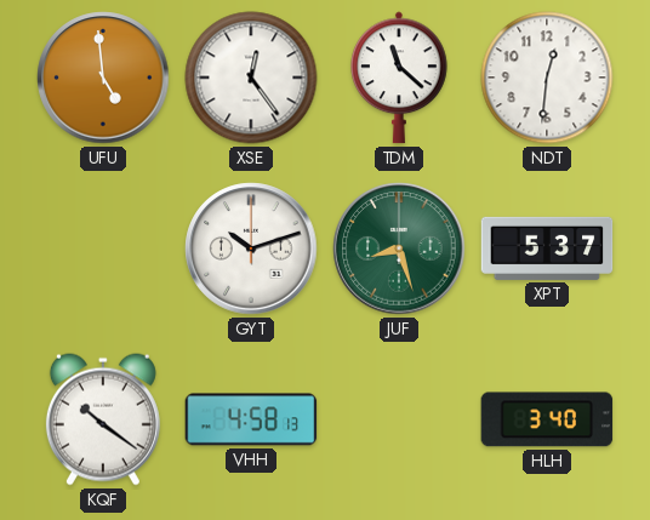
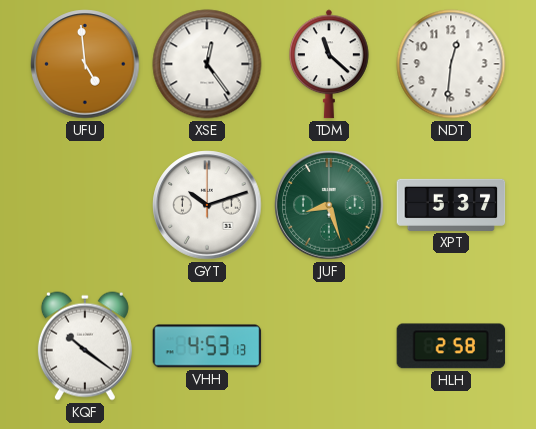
VHH: 4:58 -> 4:53
HLH: 3:40 -> 2:58
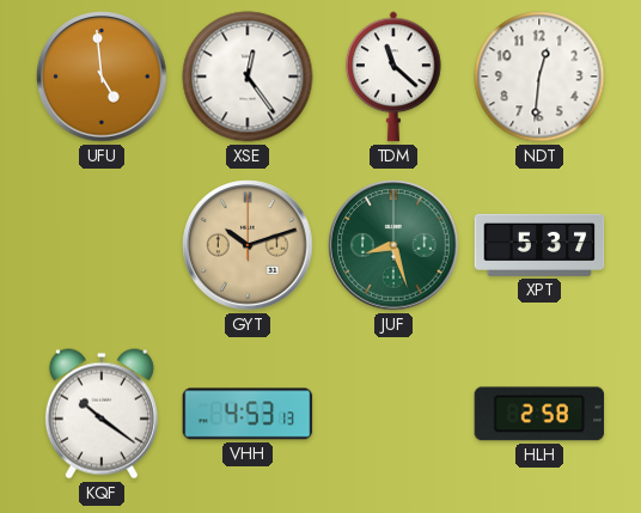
GYT dial: white -> champagne
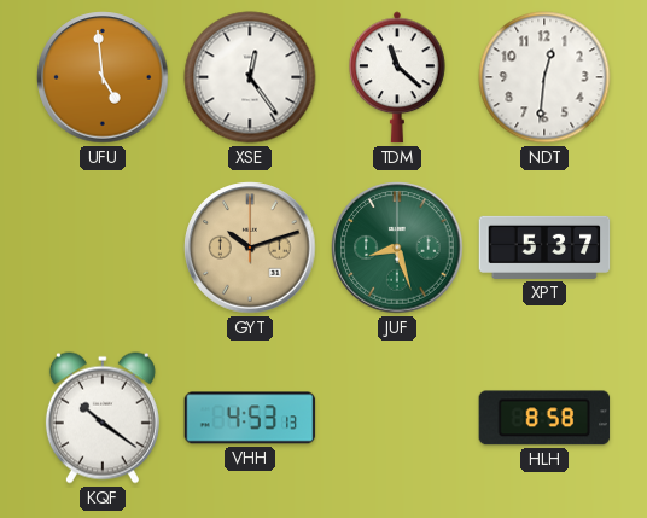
HLH: 2:58 -> 8:58
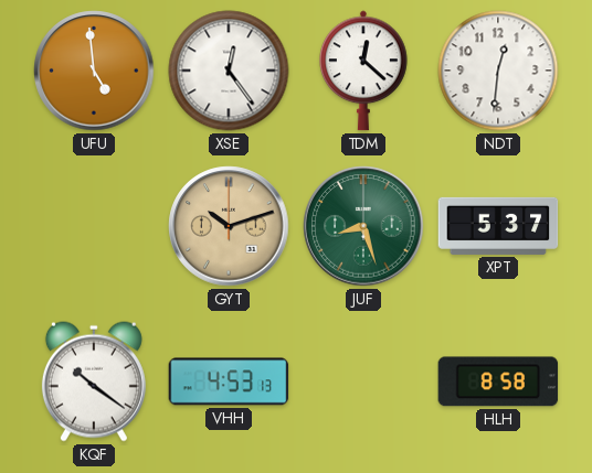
TDM: 11:22 -> 12:22
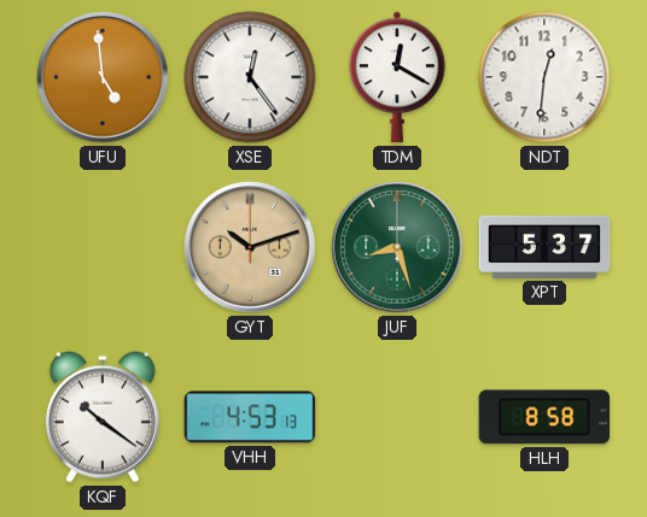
TDM: 12:22 -> 12:20
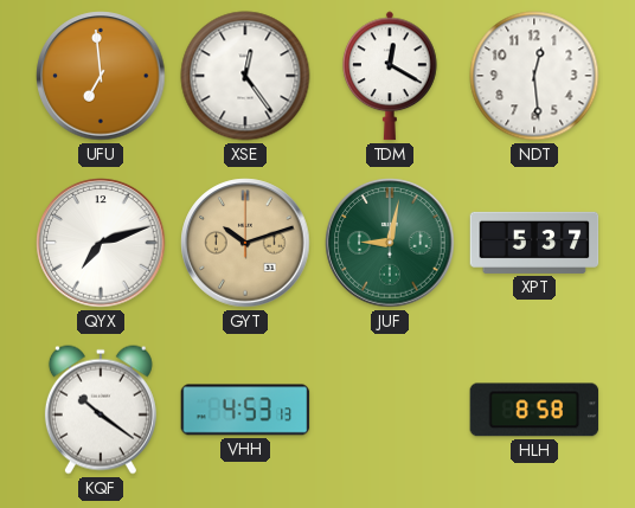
UFU: 4:59 -> 6:59
NDT: 12:31 -> 12:29
QYX: none -> 7:12
JUF: 8:27 -> 9:02
